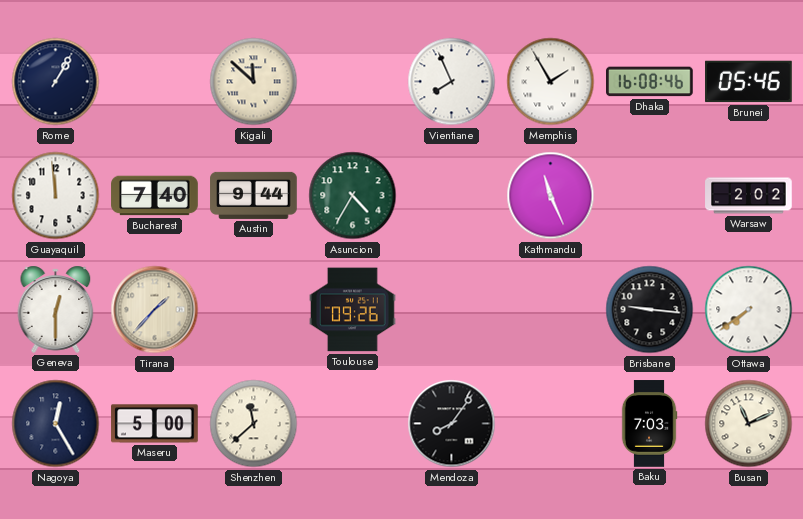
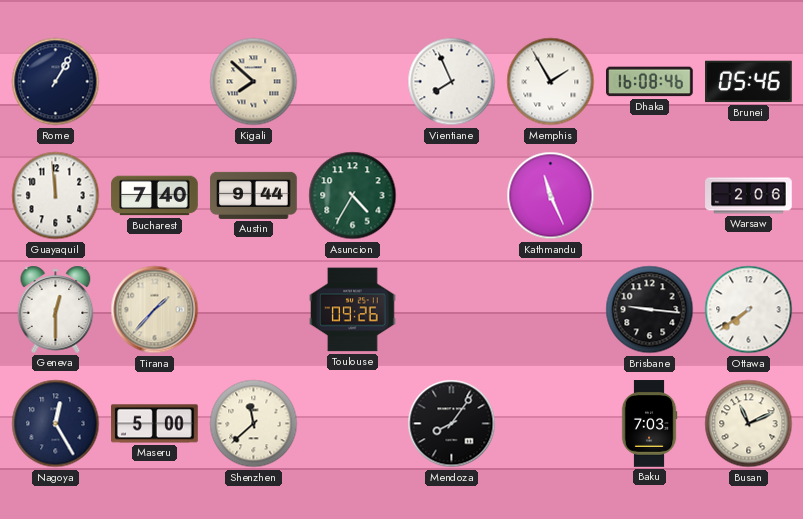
Kigali: 11:52 -> 7:52
Warsaw: 2:02 -> 2:06
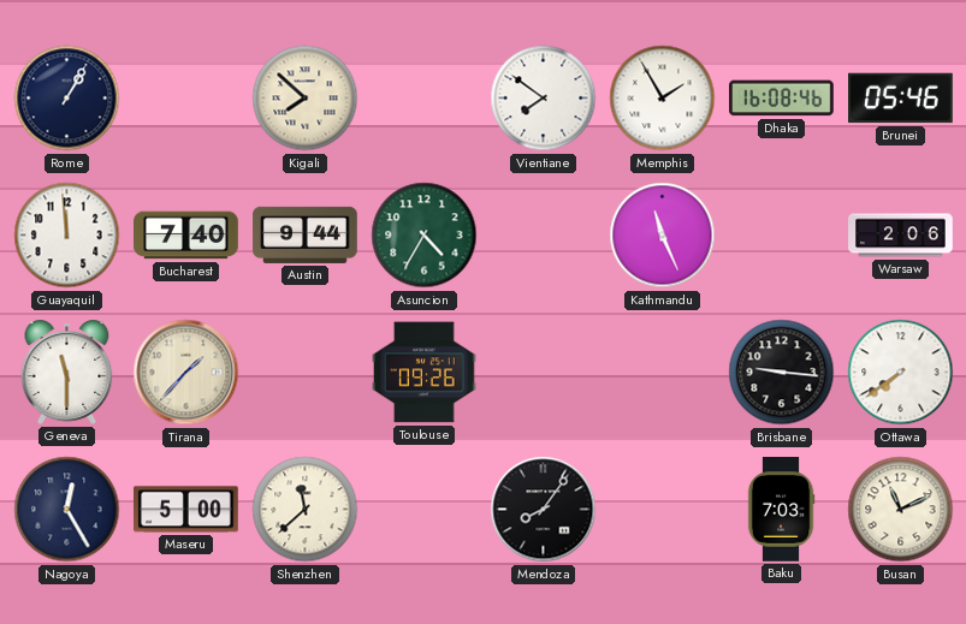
Vientiane: 7:56 -> 7:51
Geneva: 12:30 -> 11:30
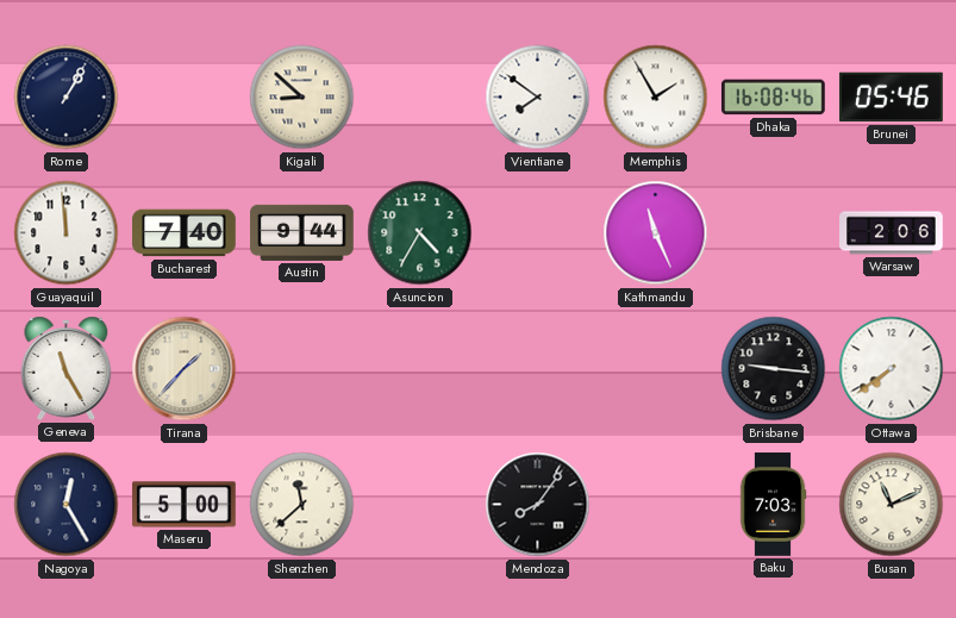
Kigali: 7:52 -> 8:52
Geneva: 11:30 -> 11:25
Toulouse: 09:26 -> none
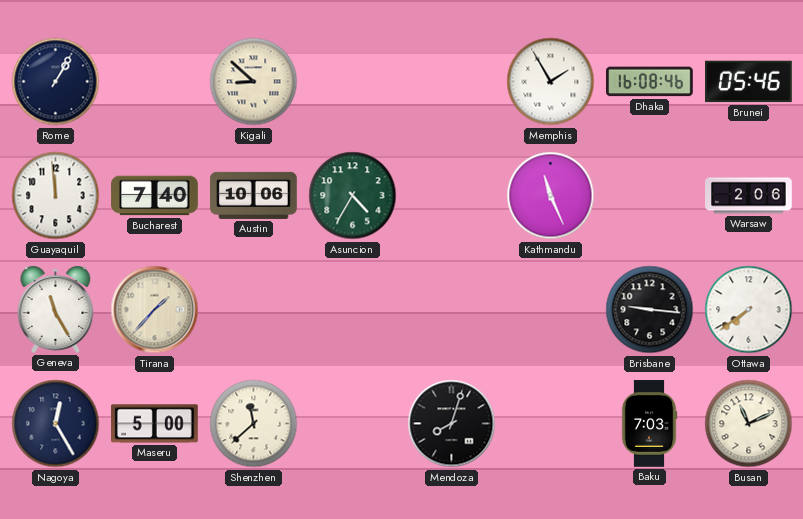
Vientiane: 7:51 -> none
Austin: 9:44 -> 10:06
Mendoza: 8:06 -> 8:03
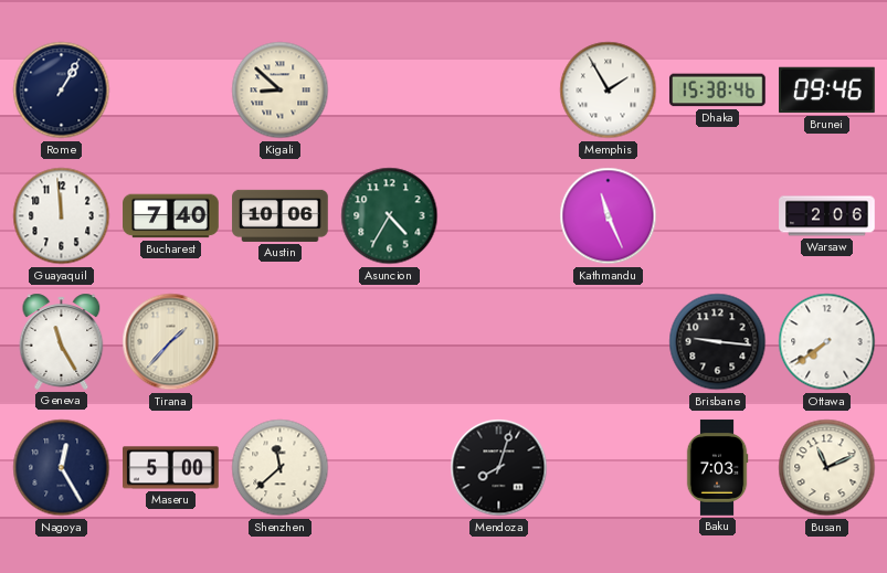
Dhaka: 16:08 -> 15:38
Brunei: 05:46 -> 09:46
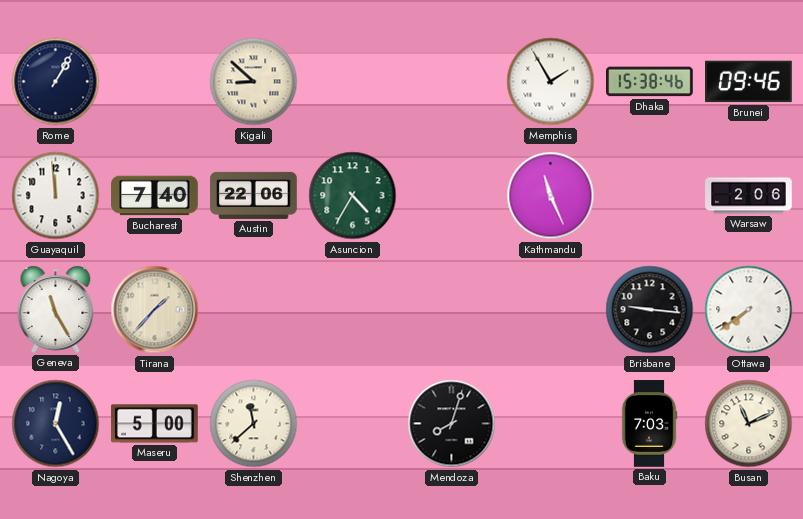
Austin: 10:06 -> 22:06
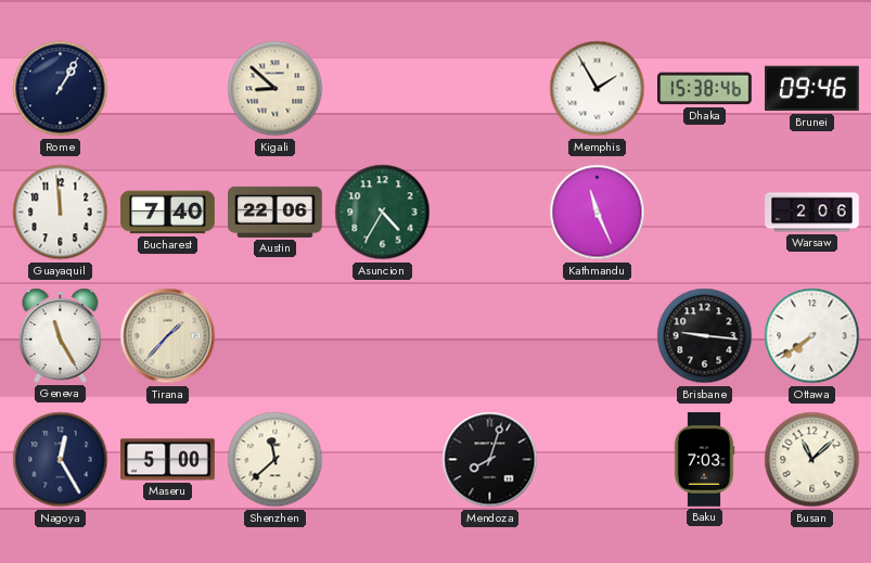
Busan: 11:11 -> 11:08
